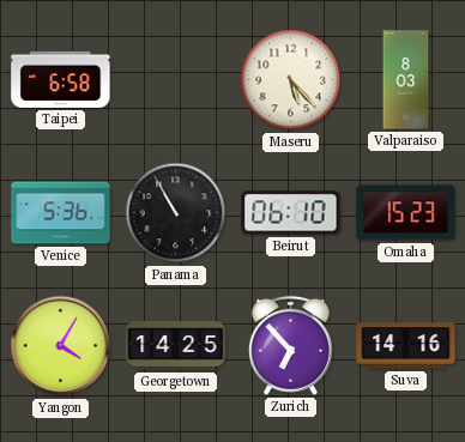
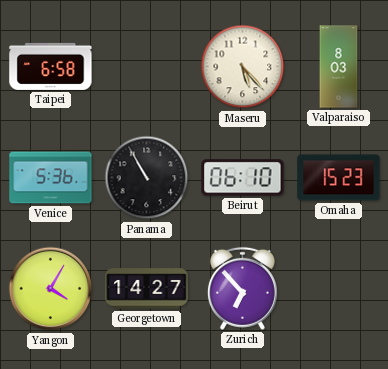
Georgetown: 14:25 -> 14:27
Suva: 14:16 -> none
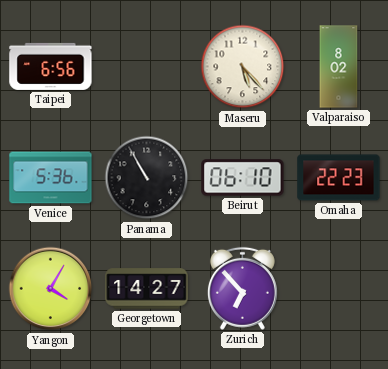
Taipei: 6:58 -> 6:56
Valparaiso: 8:03 -> 8:02
Omaha: 15:23 -> 22:23
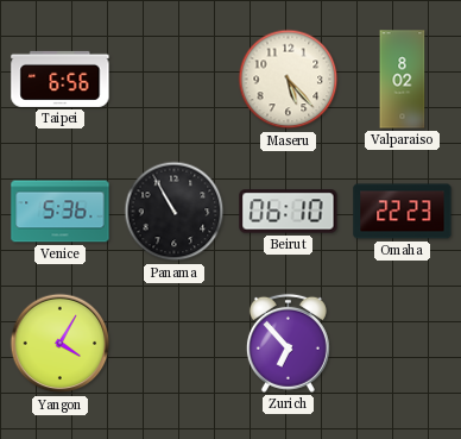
Georgetown: 14:27 -> none
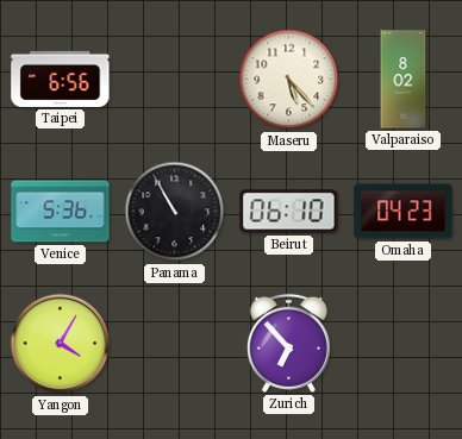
Omaha: 22:23 -> 04:23
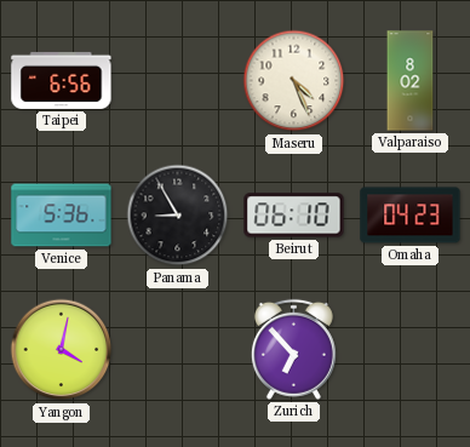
Maseru: 5:23 -> 4:26
Panama: 10:55 -> 8:55
Yangon: 4:05 -> 4:02
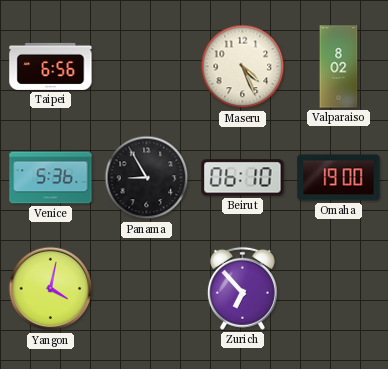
Omaha: 04:23 -> 19:00
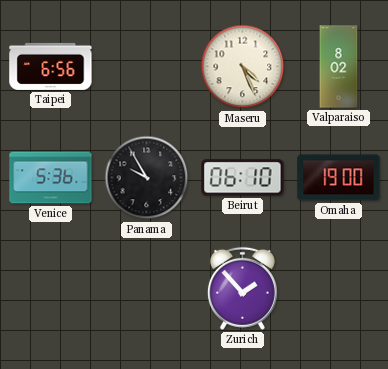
Panama: 8:55 -> 9:55
Yangon: 4:02 -> none
Zurich: 6:53 -> 1:53
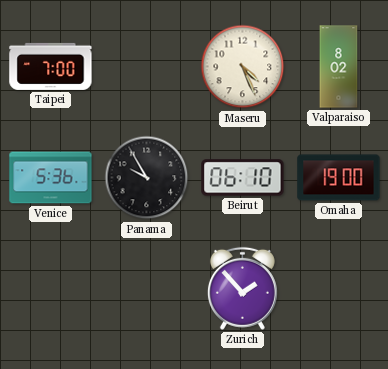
Taipei: 6:56 -> 7:00
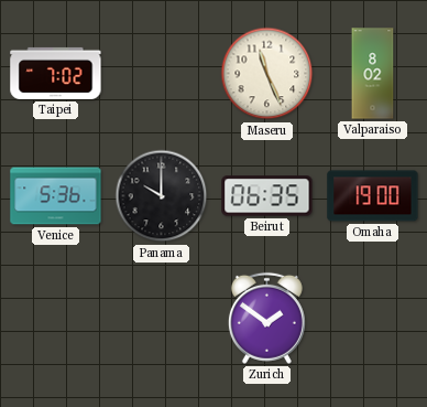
Taipei: 7:00 -> 7:02
Maseru: 4:26 -> 11:26
Panama: 9:55 -> 10:00
Beirut: 06:10 -> 06:35
Zurich: 1:53 -> 1:51
